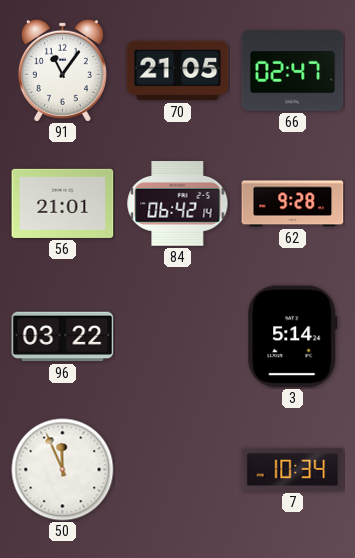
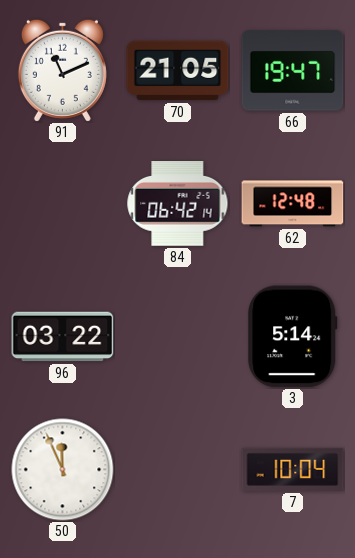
91: 11:06 -> 11:11
66: 02:47 -> 19:47
56: 21:01 -> none
62: 9:28 -> 12:48
7: 10:34 -> 10:04
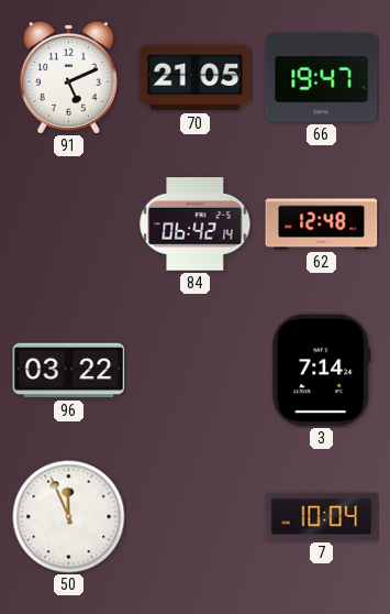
91: 11:11 -> 5:11
3: 5:14 -> 7:14
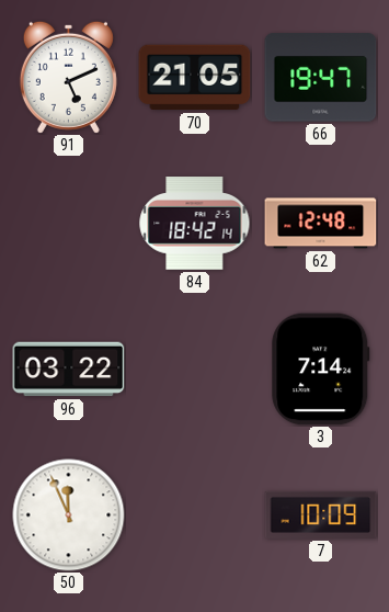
84: 06:42 -> 18:42
7: 10:04 -> 10:09
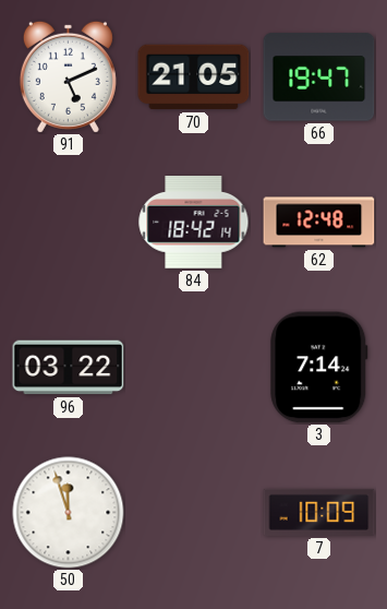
50: 11:56 -> 11:57
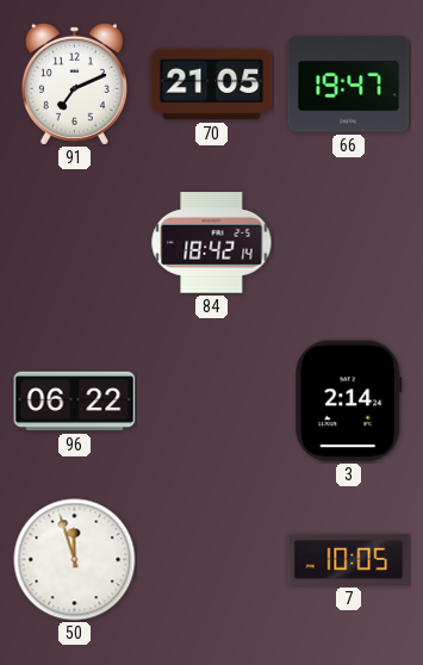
91: 5:11 -> 7:11
62: 12:48 -> none
96: 03:22 -> 06:22
3: 7:14 -> 2:14
7: 10:09 -> 10:05
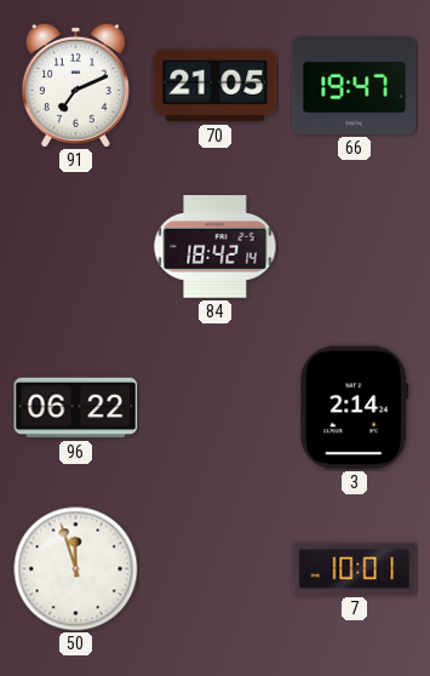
7: 10:05 -> 10:01
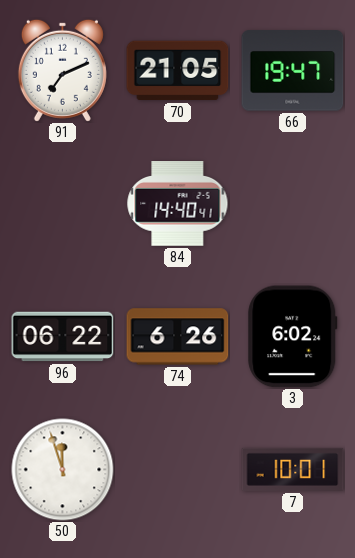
84: 18:42 -> 14:40
74: none -> 6:26
3: 2:14 -> 6:02
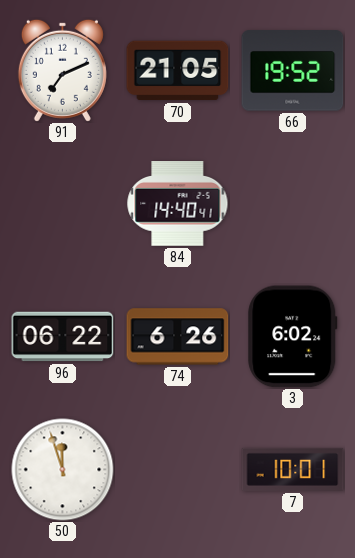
66: 19:47 -> 19:52
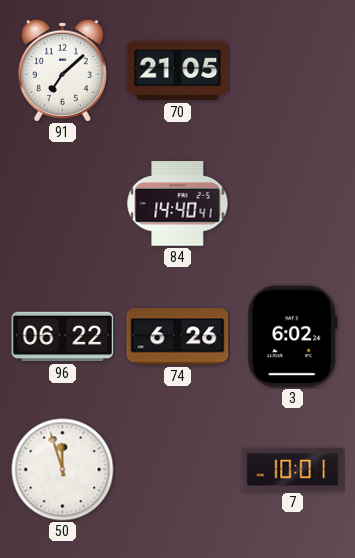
91: 7:11 -> 7:08
66: 19:52 -> none
